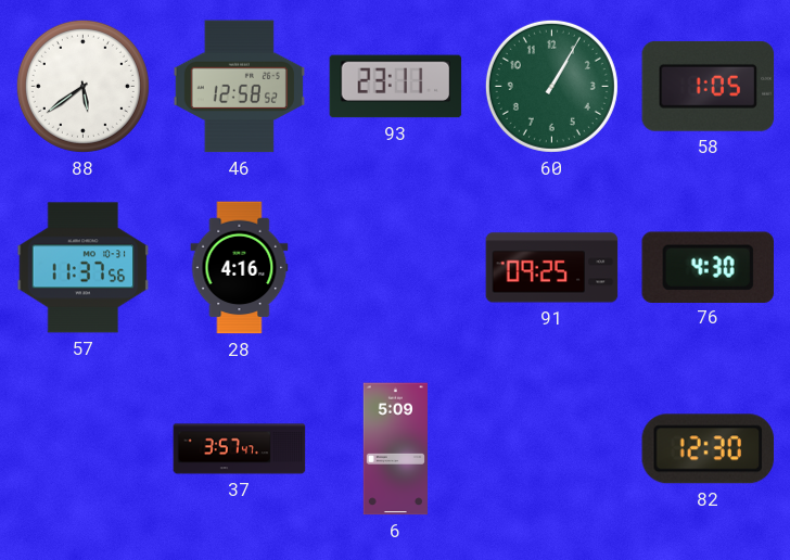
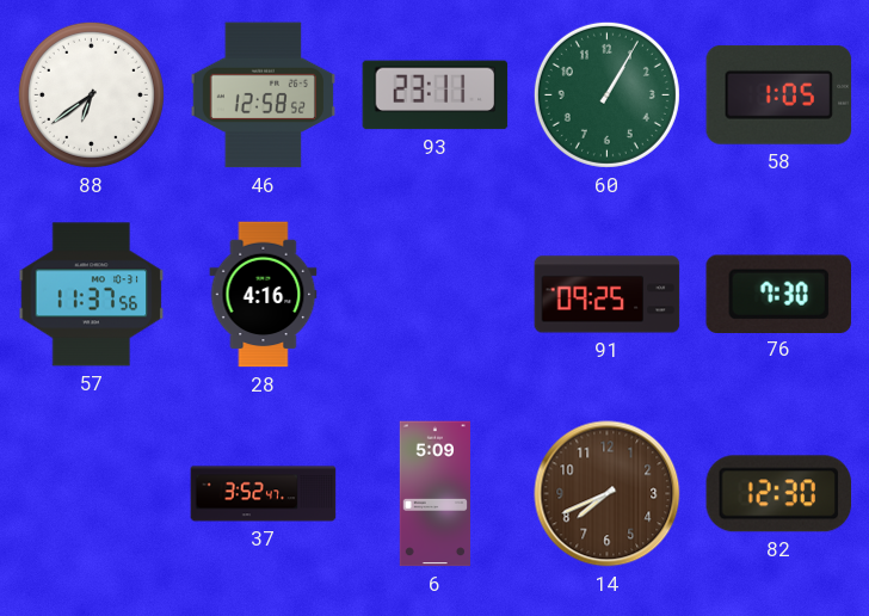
88: 5:39 -> 6:39
76: 4:30 -> 7:30
37: 3:57 -> 3:52
14: none -> 7:41
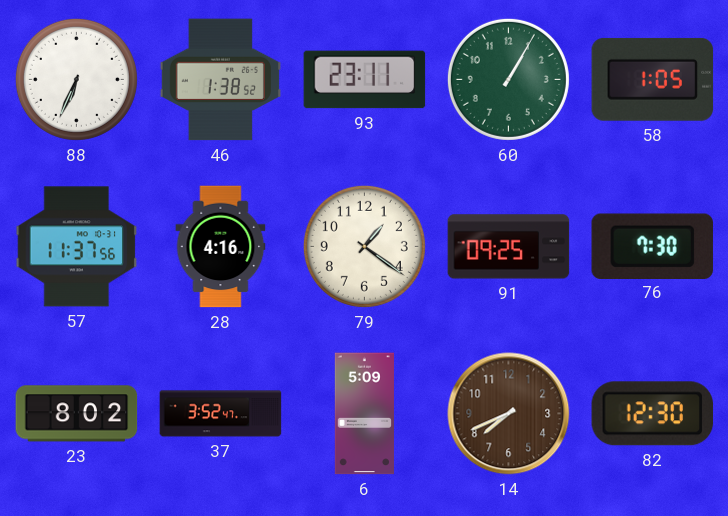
88: 6:39 -> 6:34
46: 12:58 -> 1:38
79: none -> 1:21
23: none -> 8:02
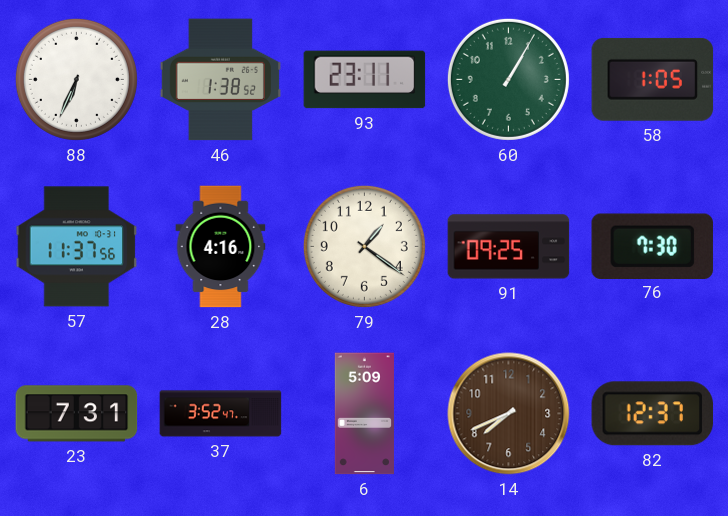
23: 8:02 -> 7:31
82: 12:30 -> 12:37
